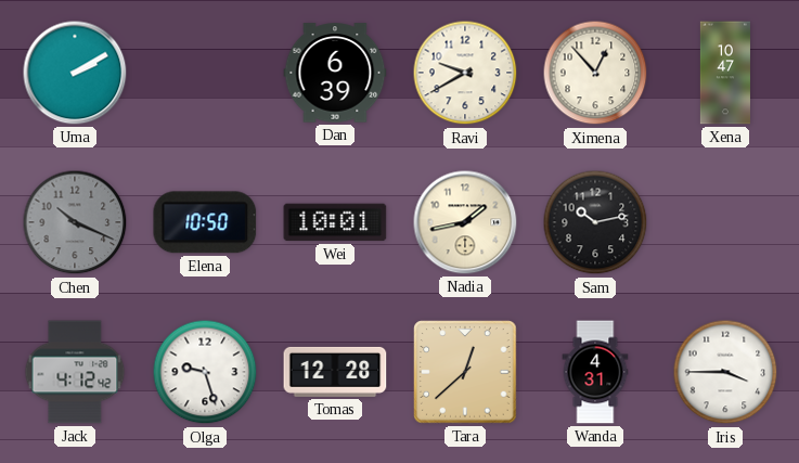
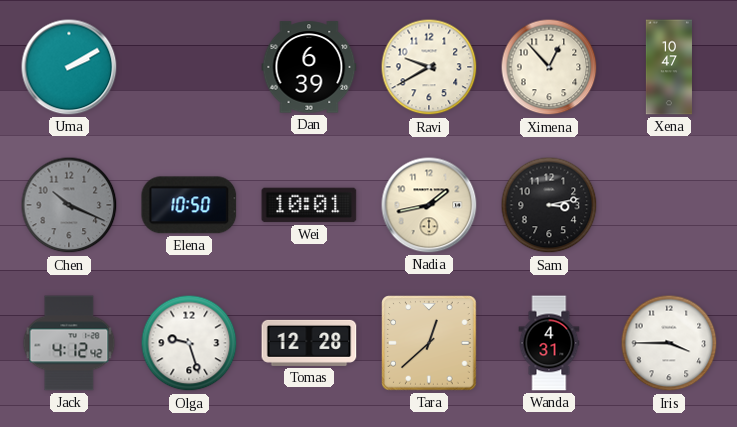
Sam: 10:13 -> 3:13
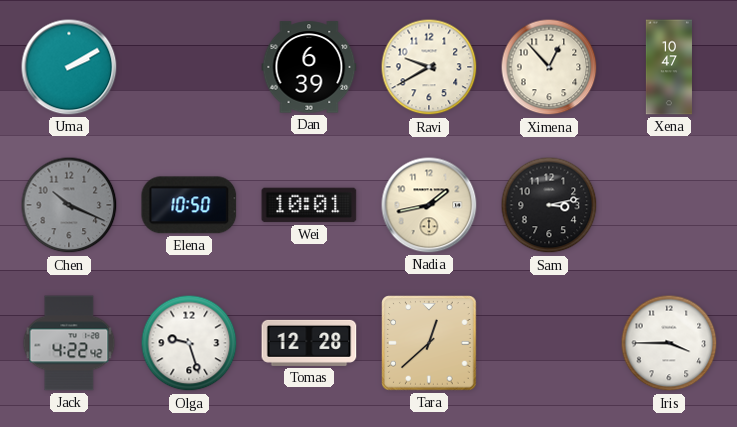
Jack: 4:12 -> 4:22
Wanda: 4:31 -> none
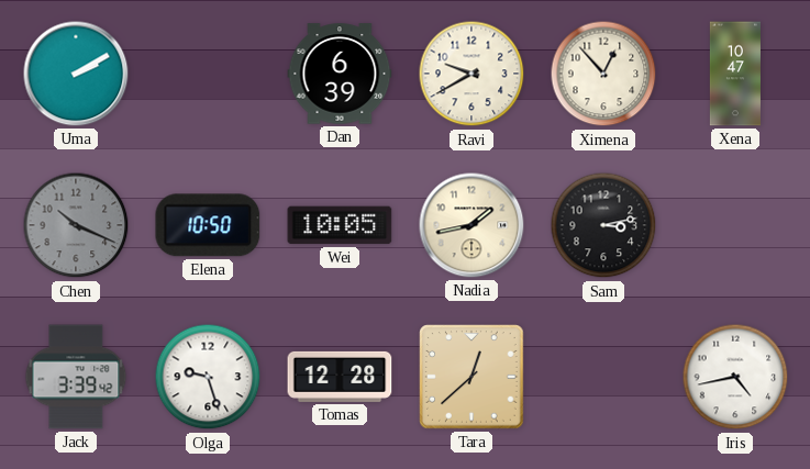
Wei: 10:01 -> 10:05
Jack: 4:22 -> 3:39
Iris: 3:45 -> 4:43
